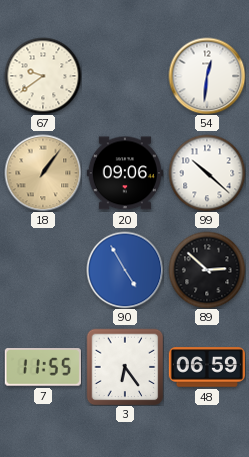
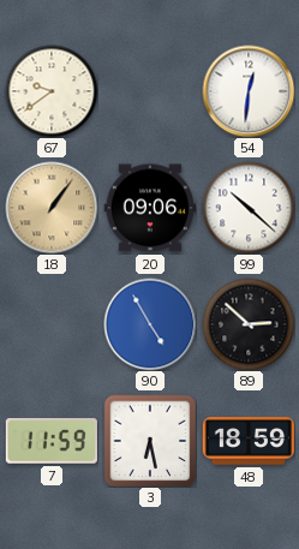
7: 11:55 -> 11:59
3: 6:24 -> 6:28
48: 06:59 -> 18:59
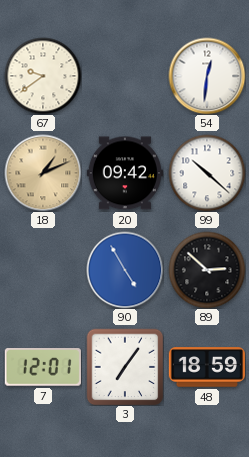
18: 1:06 -> 1:11
20: 09:06 -> 09:42
7: 11:59 -> 12:01
3: 6:28 -> 7:06
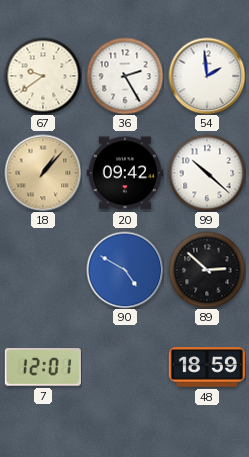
36: none -> 2:25
54: 12:31 -> 1:59
18: 1:11 -> 1:07
90: 4:55 -> 4:50
3: 7:06 -> none
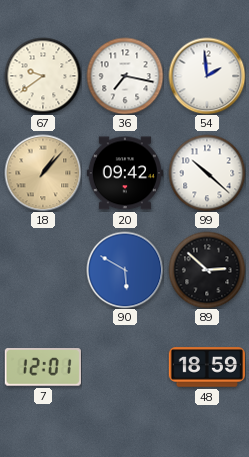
36: 2:25 -> 7:17
90: 4:50 -> 5:50
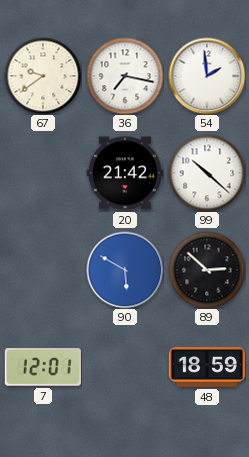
18: 1:07 -> none
20: 09:42 -> 21:42
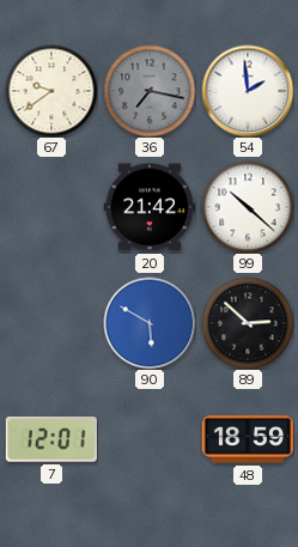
36 dial: white -> grey
